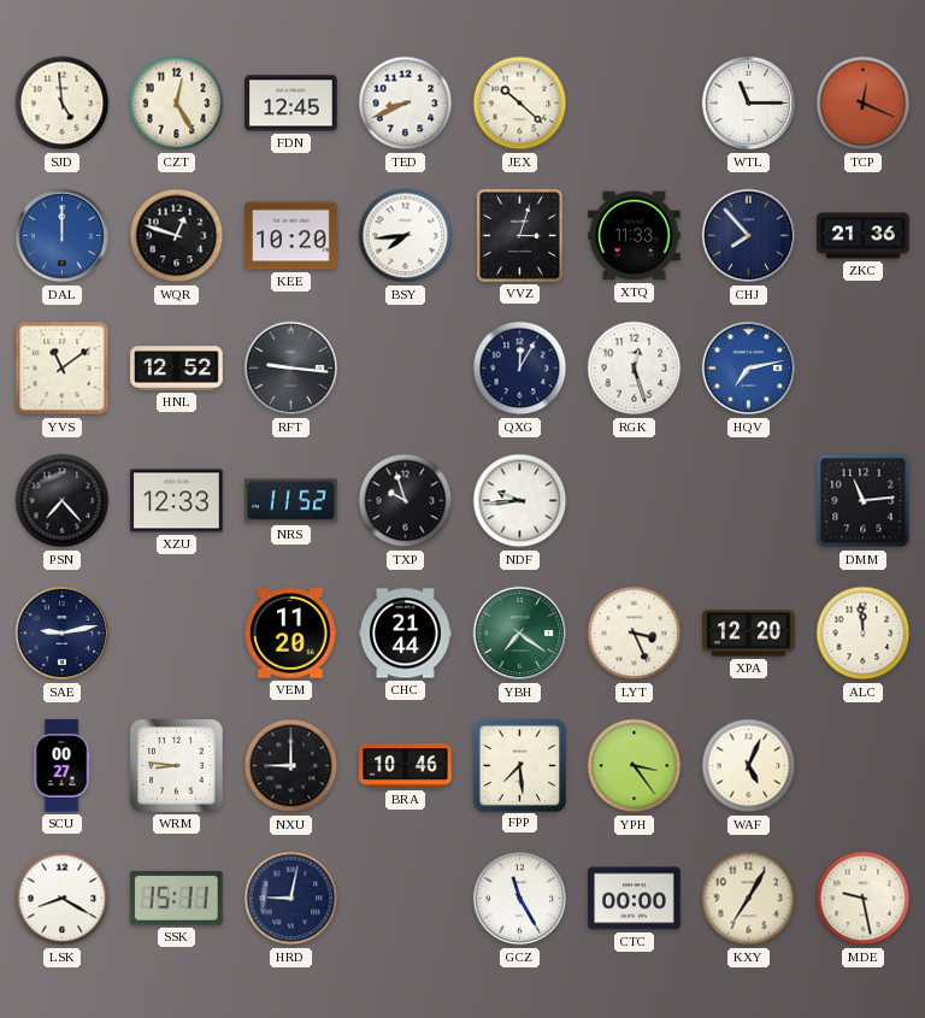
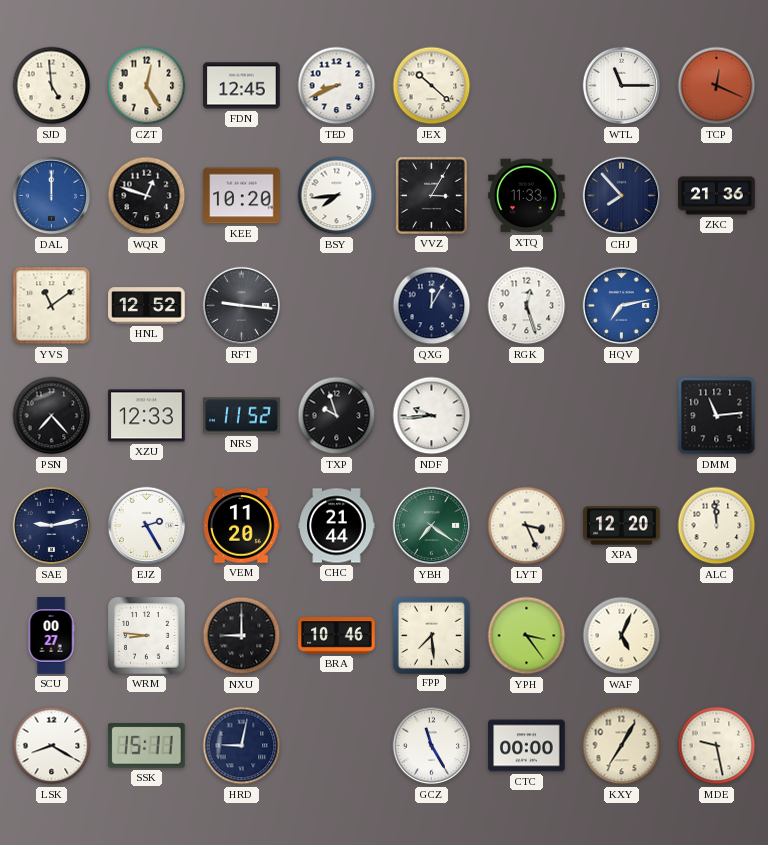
VVZ: 3:03 -> 3:05
EJZ: none -> 2:25
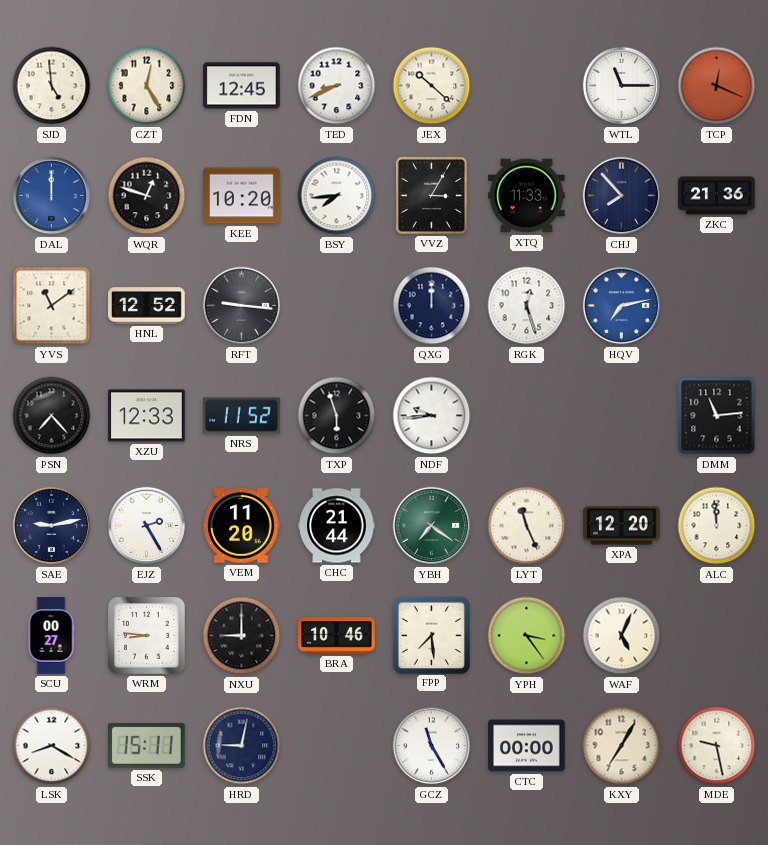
QXG: 12:05 -> 12:00
TXP: 9:57 -> 5:57
LYT: 3:26 -> 11:26
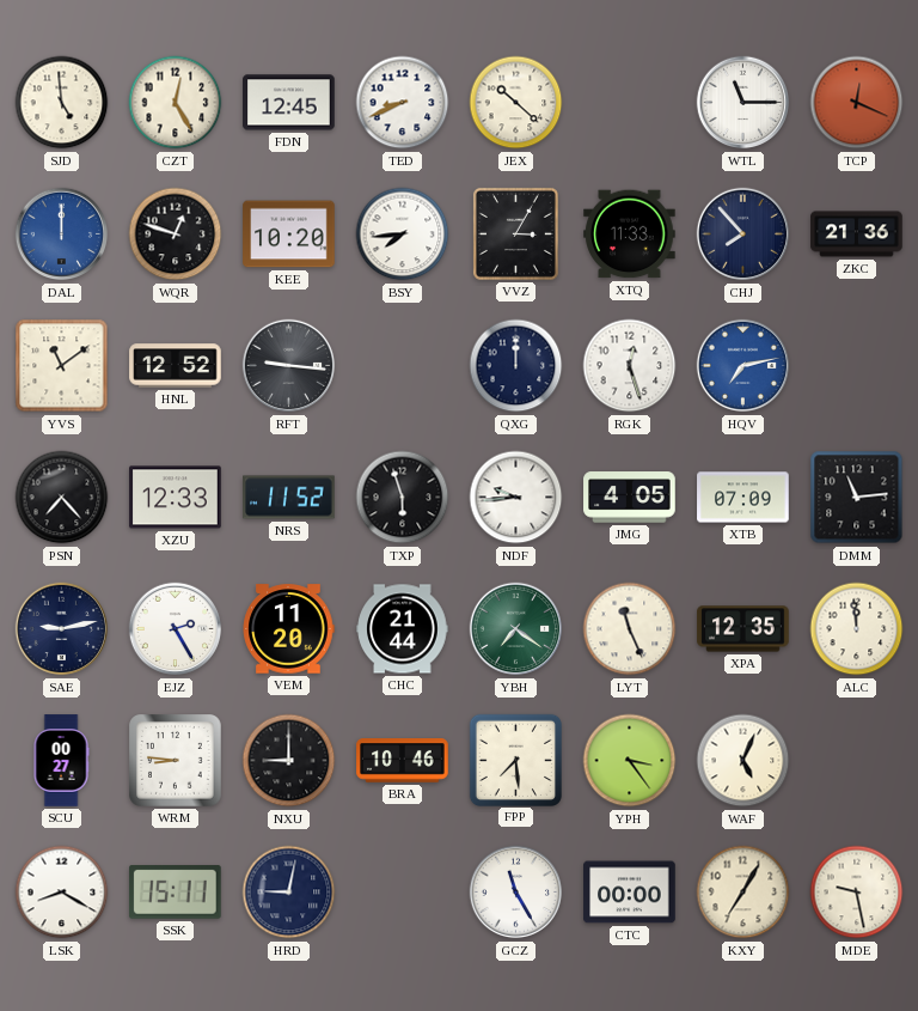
JMG: none -> 4:05
XTB: none -> 07:09
XPA: 12:20 -> 12:35
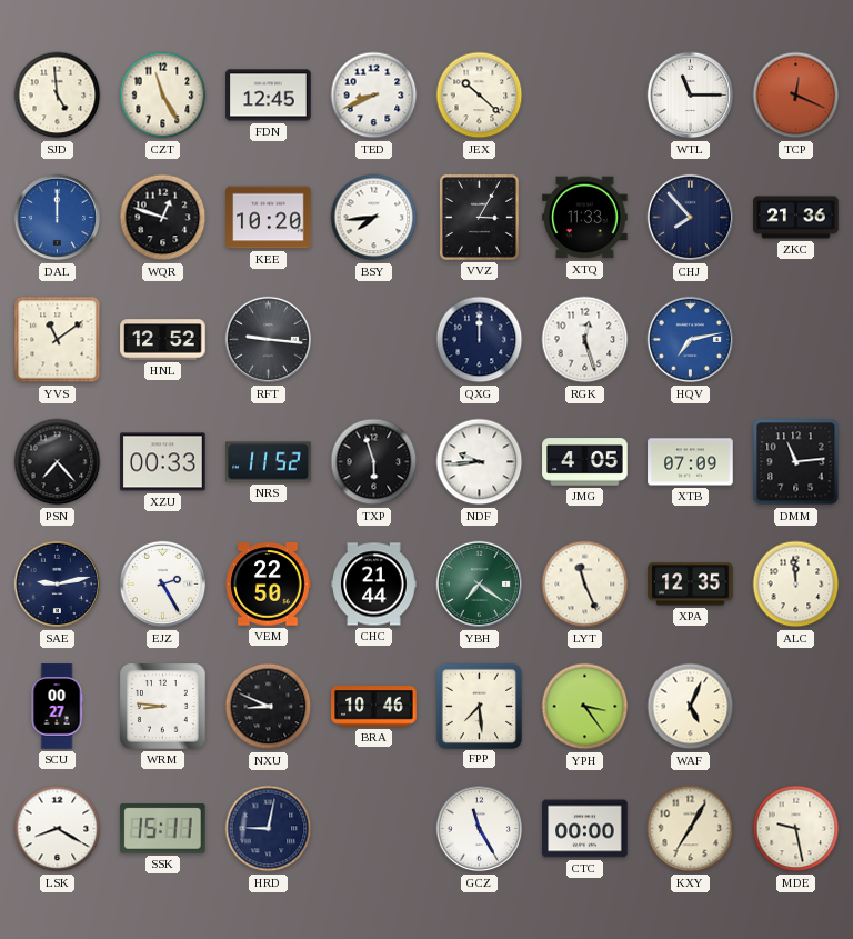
CZT: 12:25 -> 11:25
XZU: 12:33 -> 00:33
VEM: 11:20 -> 22:50
NXU: 9:00 -> 8:49
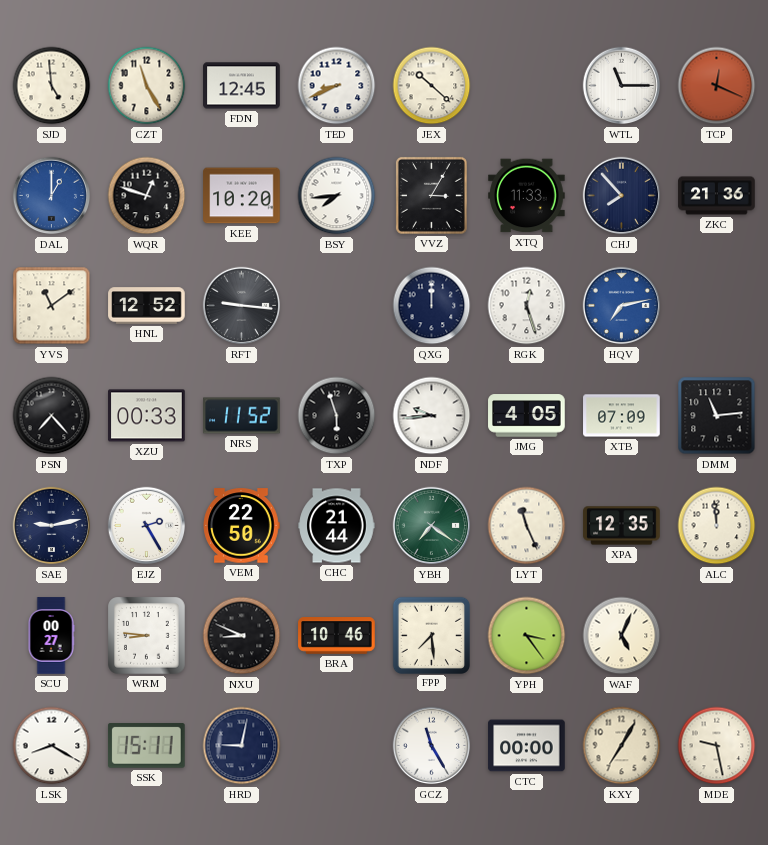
DAL: 12:00 -> 1:00
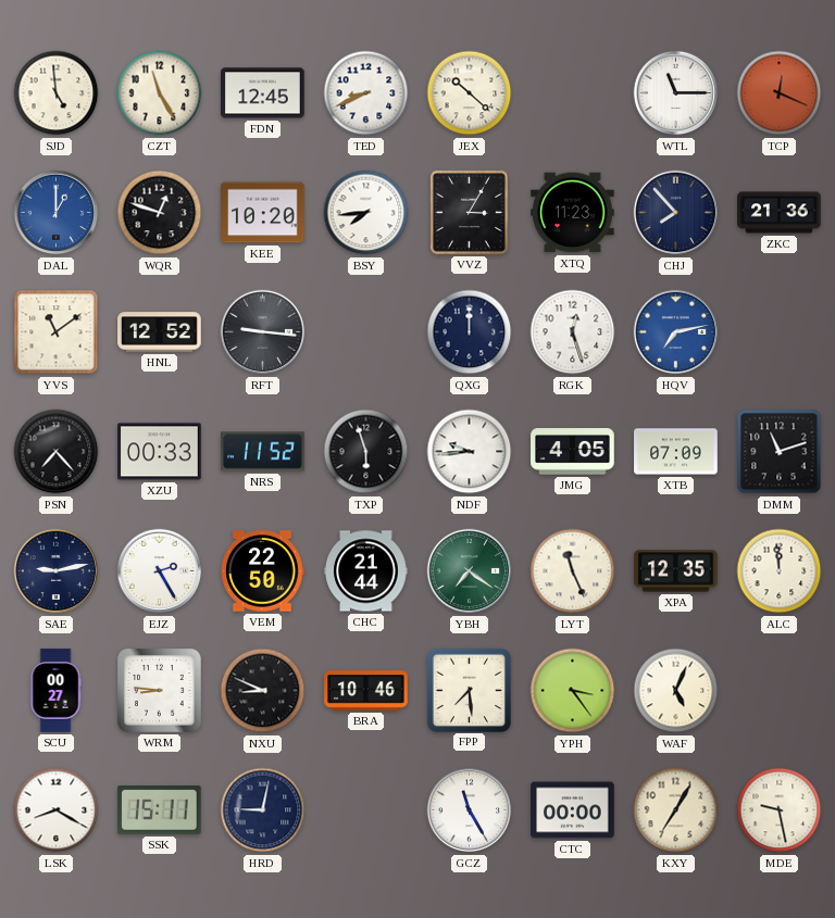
XTQ: 11:33 -> 11:23
DMM: 11:14 -> 11:12
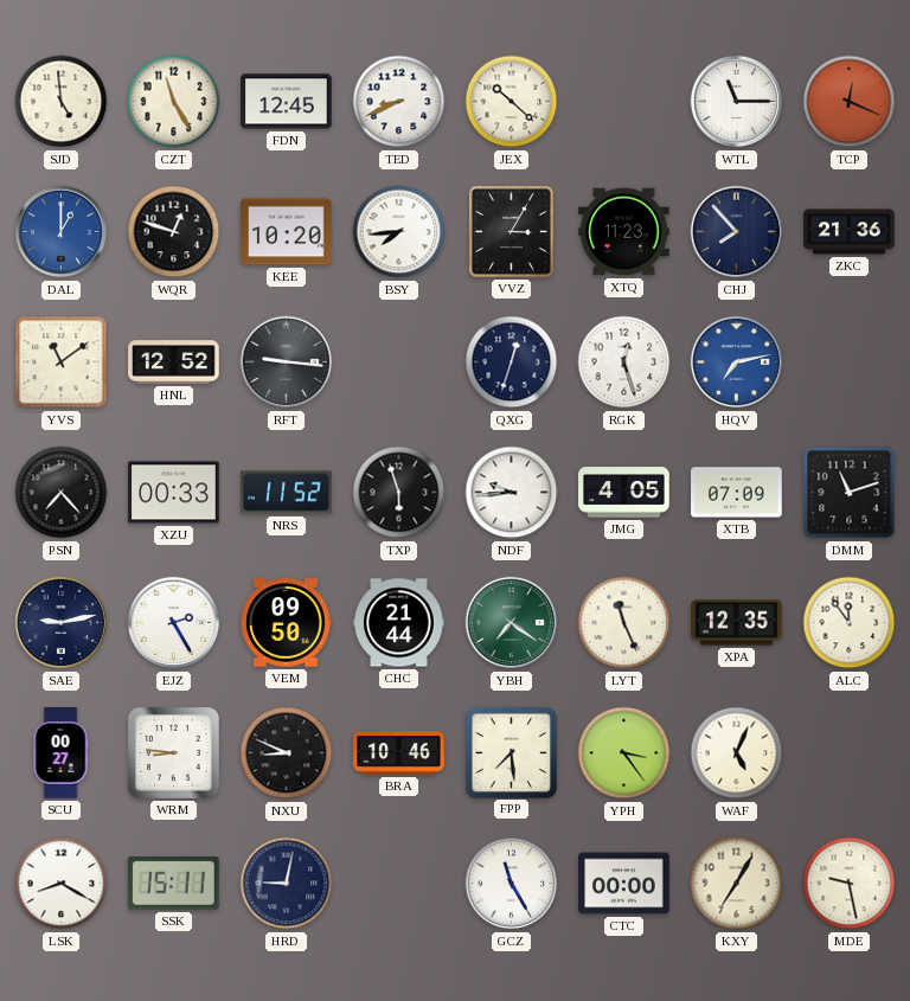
QXG: 12:00 -> 12:33
VEM: 22:50 -> 09:50
ALC: 11:59 -> 11:54
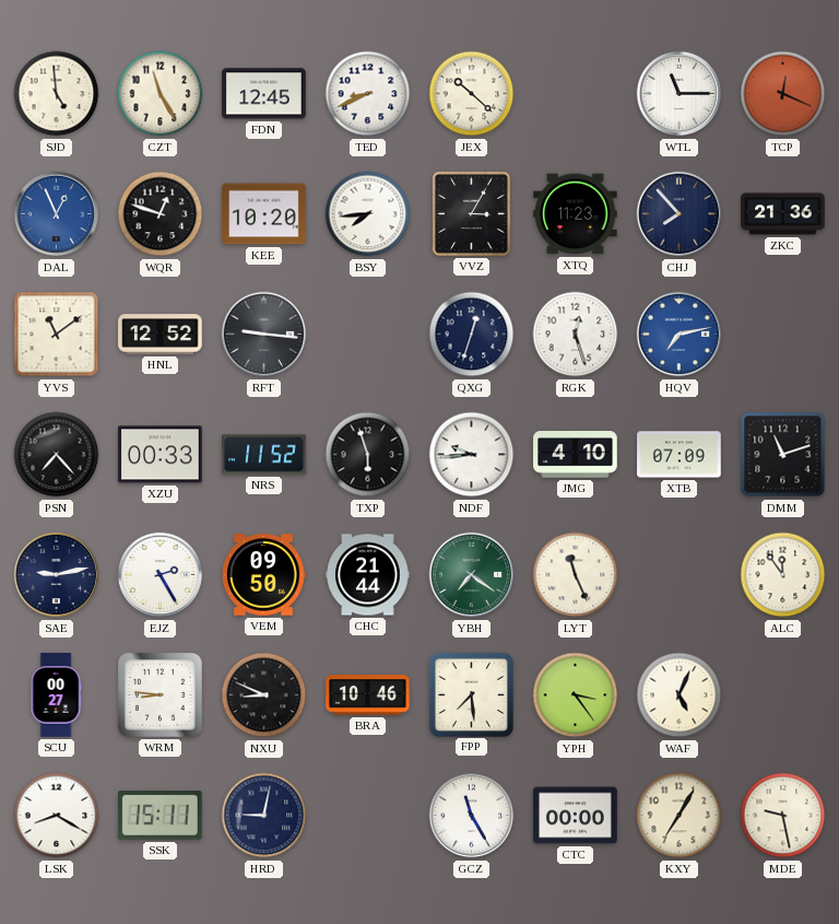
DAL: 1:00 -> 12:56
JMG: 4:05 -> 4:10
XPA: 12:35 -> none
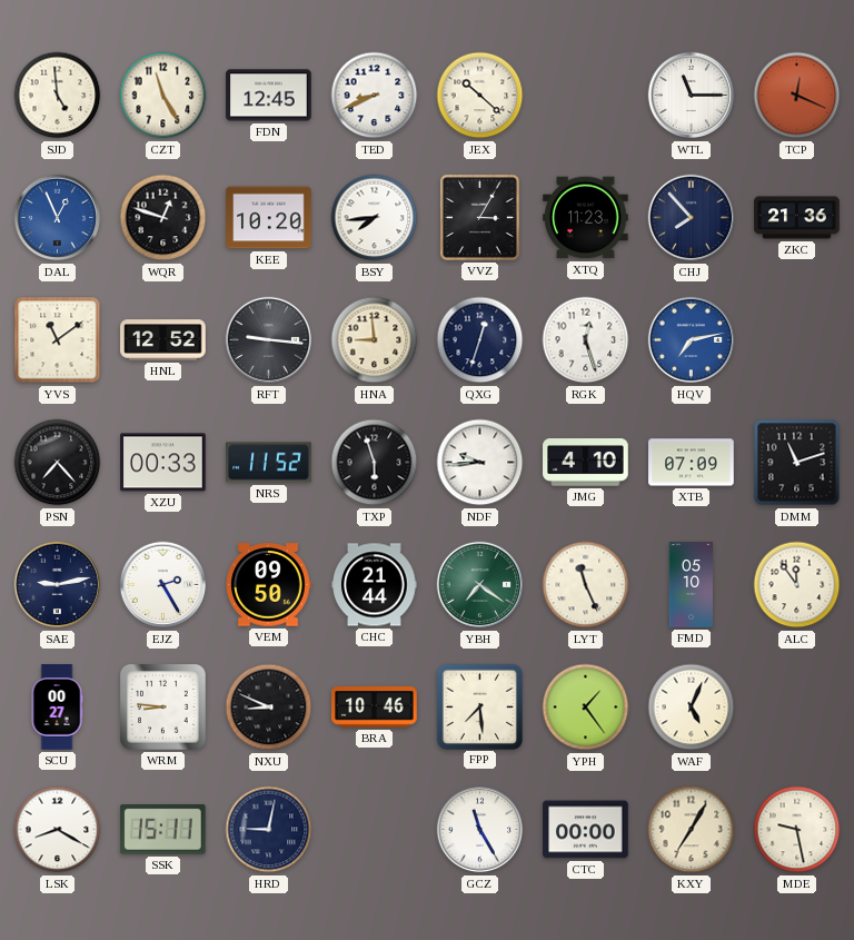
HNA: none -> 8:59
FMD: none -> 05:10
YPH: 3:24 -> 1:24
